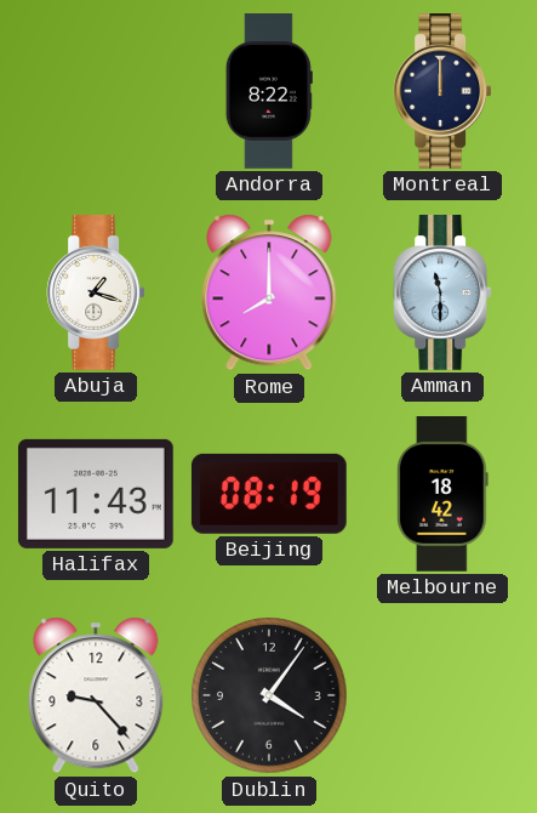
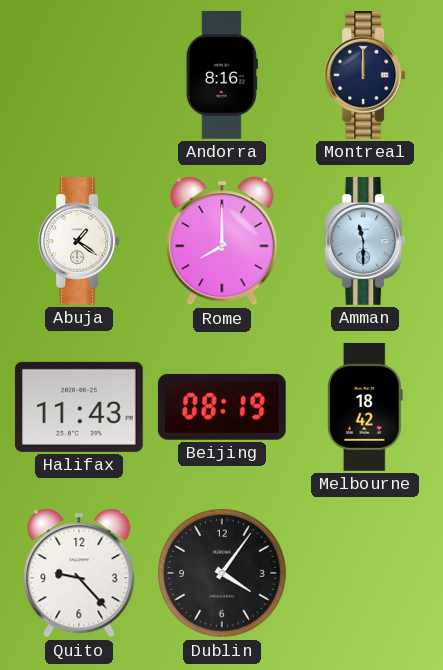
Andorra: 8:22 -> 8:16
Abuja: 1:18 -> 1:21
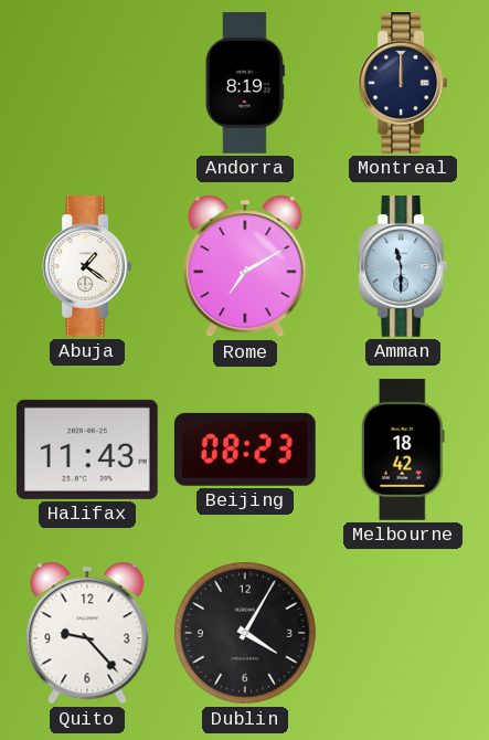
Andorra: 8:16 -> 8:19
Rome: 8:00 -> 7:10
Beijing: 08:19 -> 08:23
Dublin: 4:06 -> 4:05
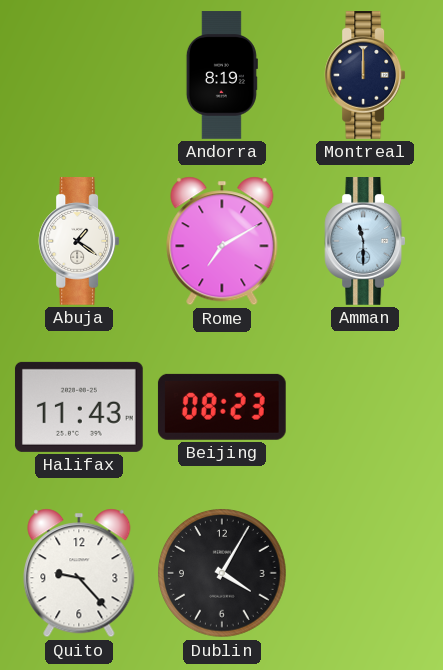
Melbourne: 18:42 -> none
